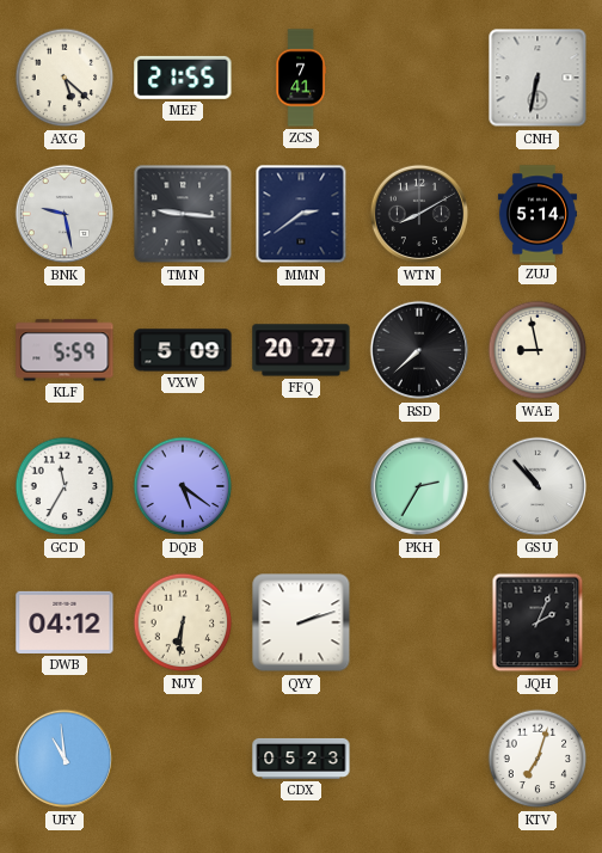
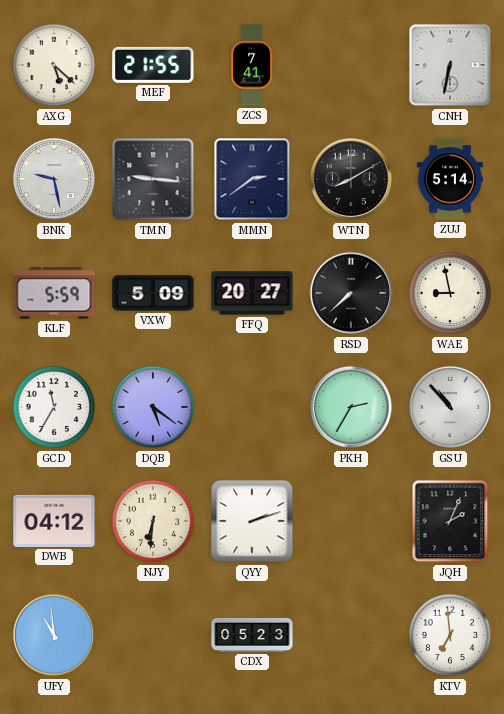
KTV: 7:03 -> 6:59
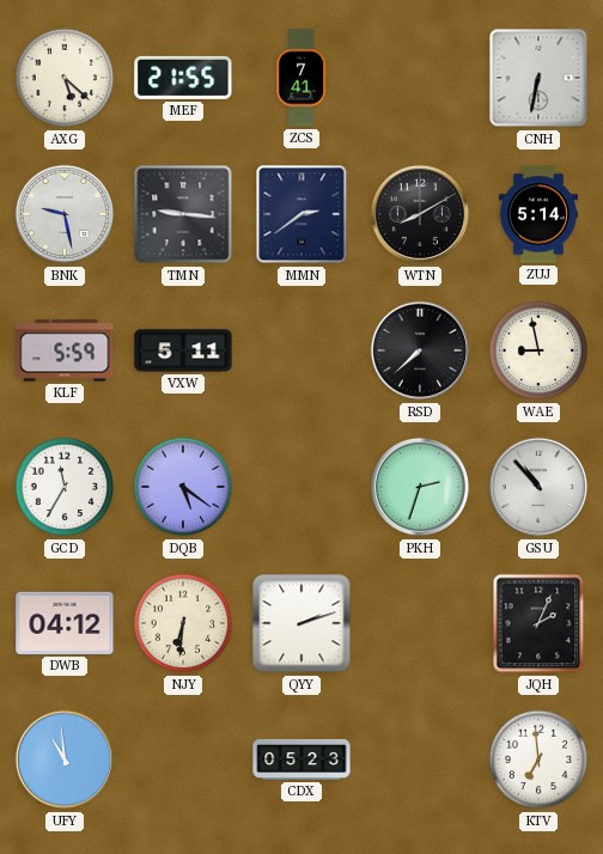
VXW: 5:09 -> 5:11
FFQ: 20:27 -> none
PKH: 2:35 -> 2:33
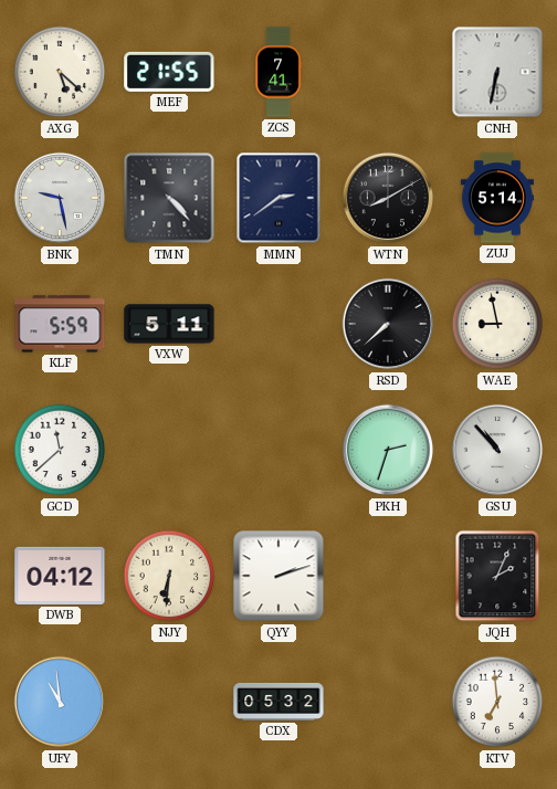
TMN: 9:16 -> 4:23
GCD: 11:35 -> 11:38
DQB: 5:21 -> none
CDX: 05:23 -> 05:32
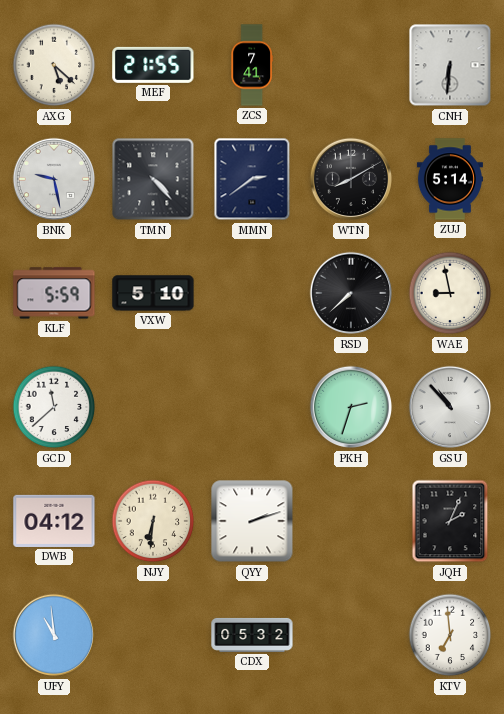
CNH: 6:32 -> 6:31
VXW: 5:11 -> 5:10
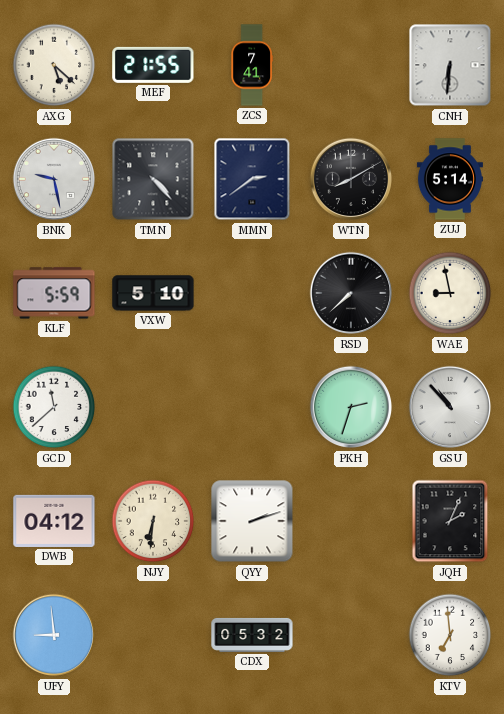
UFY: 10:59 -> 8:59
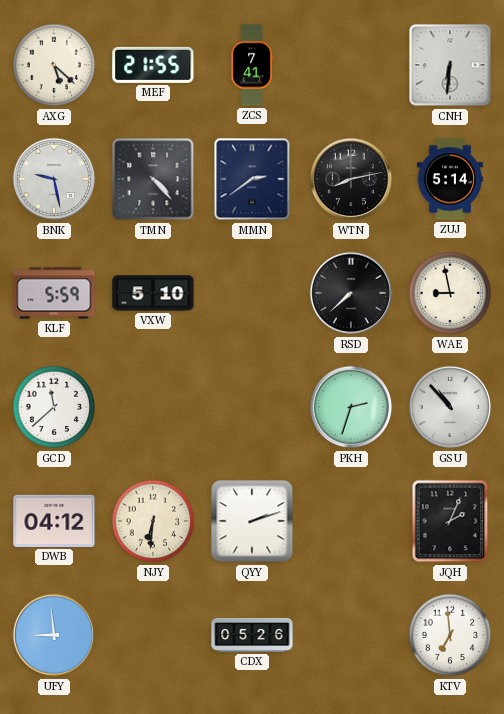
WTN: 8:10 -> 8:13
CDX: 05:32 -> 05:26
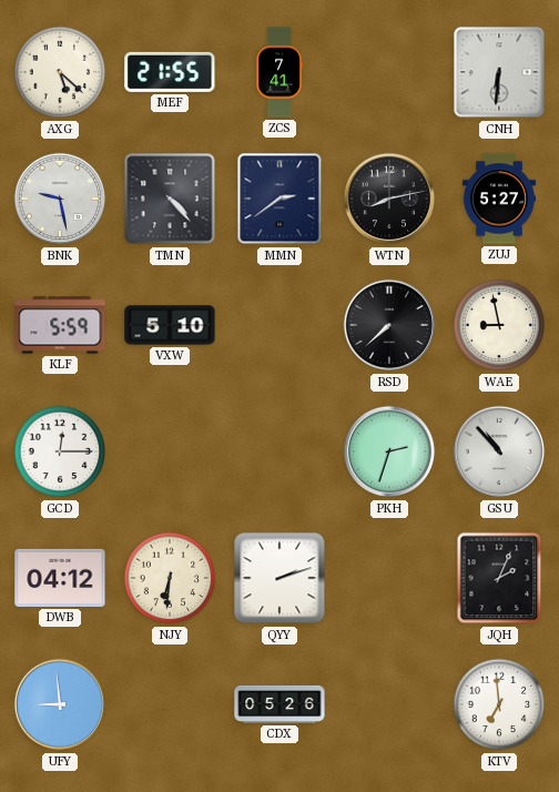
ZUJ: 5:14 -> 5:27
GCD: 11:38 -> 12:15
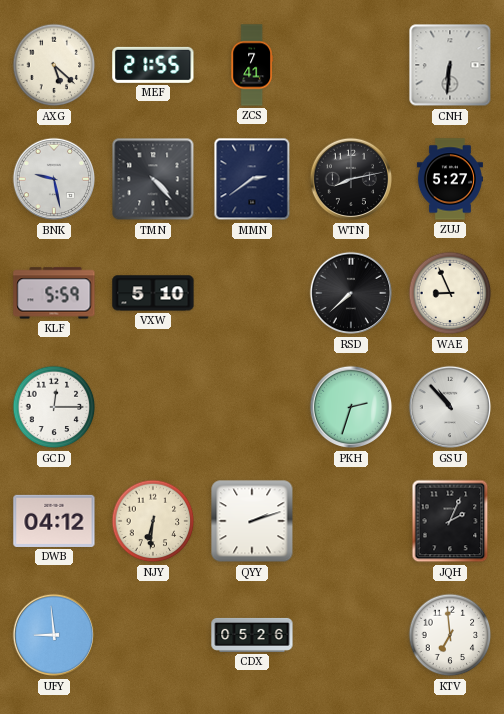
WAE: 8:58 -> 8:56
